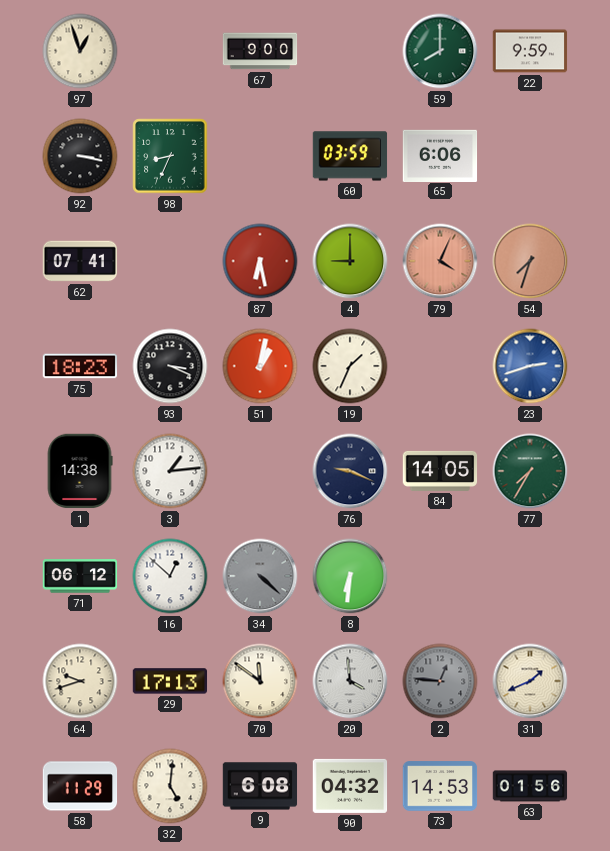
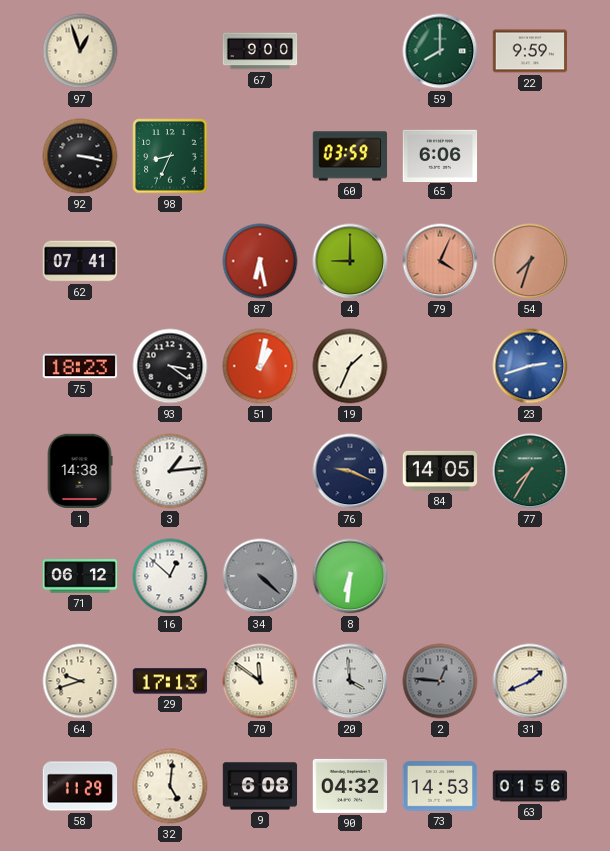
93: 3:19 -> 3:21
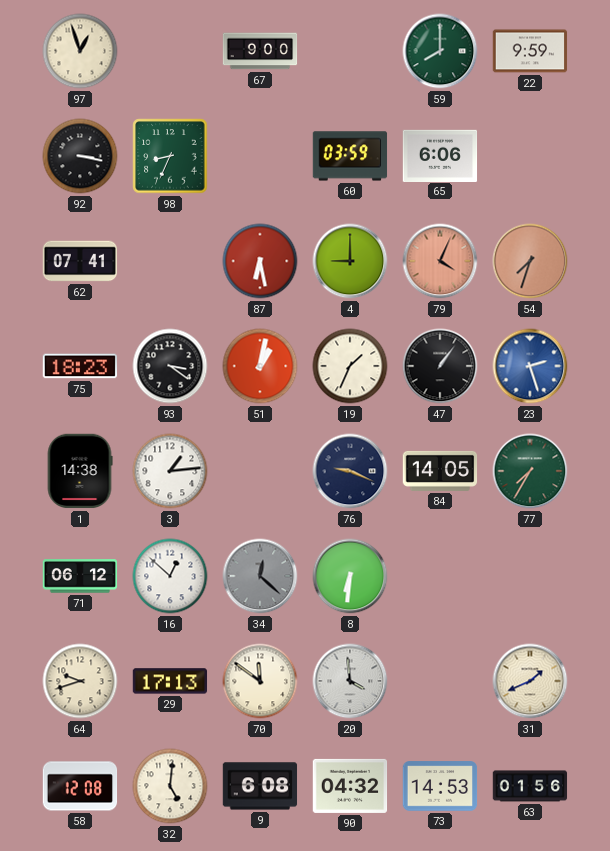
47: none -> 1:06
23: 2:42 -> 2:27
34: 4:22 -> 12:22
2: 12:46 -> none
58: 11:29 -> 12:08
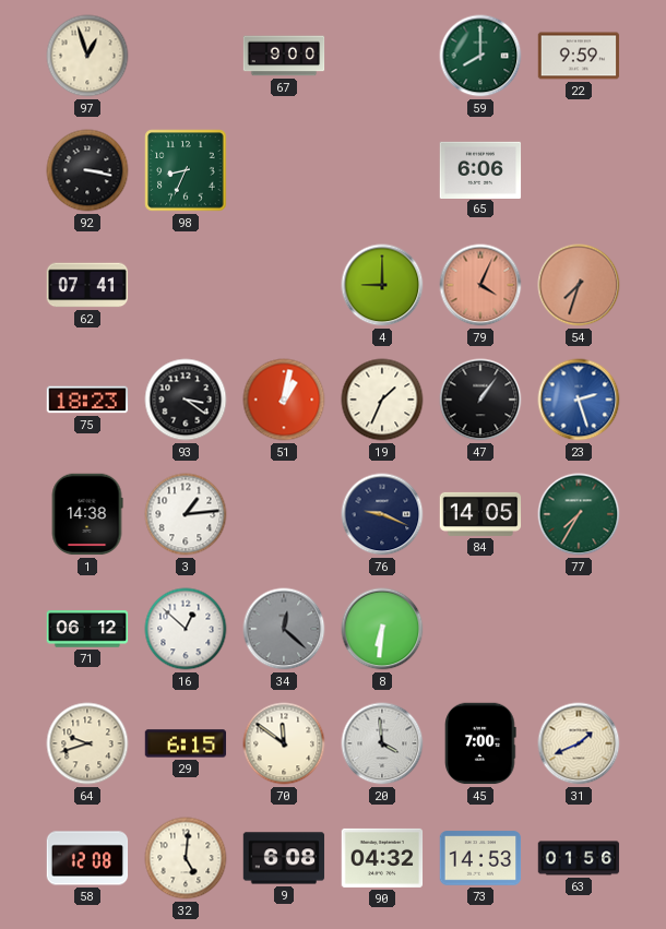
60: 03:59 -> none
87: 6:28 -> none
29: 17:13 -> 6:15
45: none -> 7:00
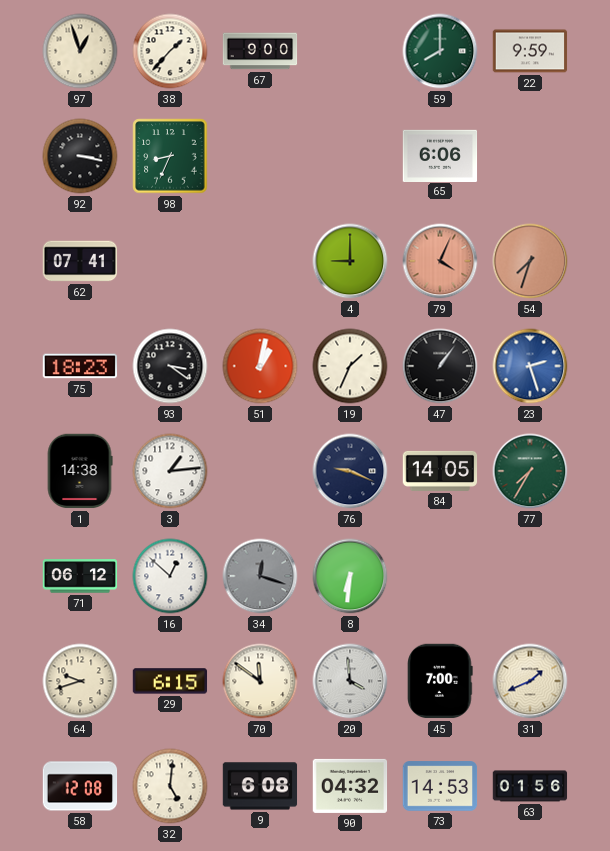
38: none -> 1:37
34: 12:22 -> 12:18
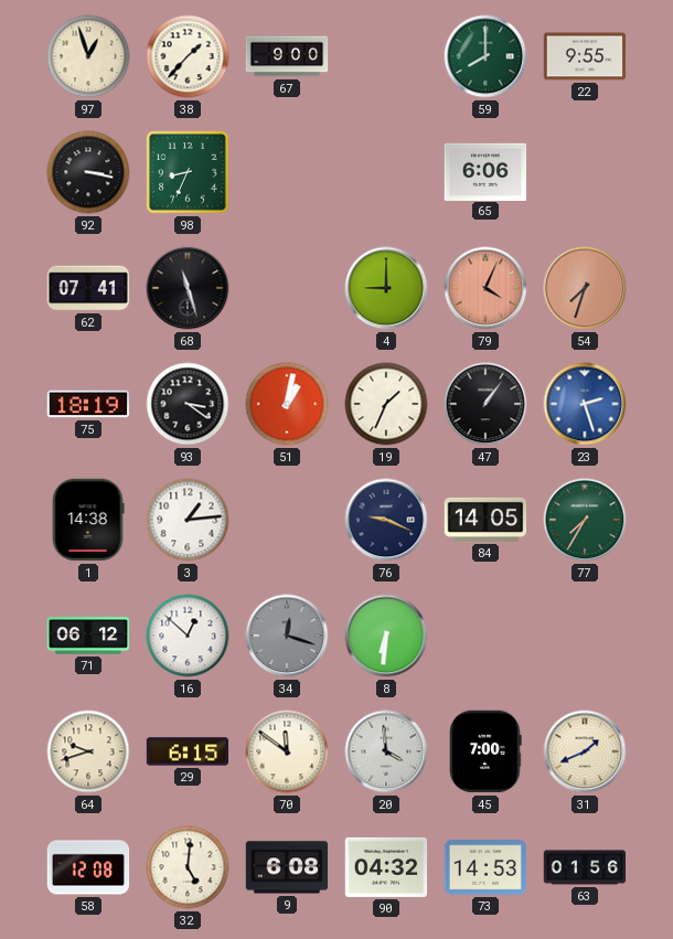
22: 9:59 -> 9:55
68: none -> 11:27
75: 18:23 -> 18:19
